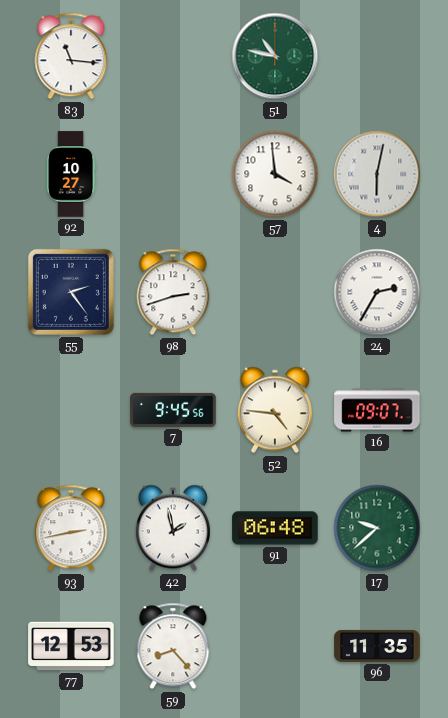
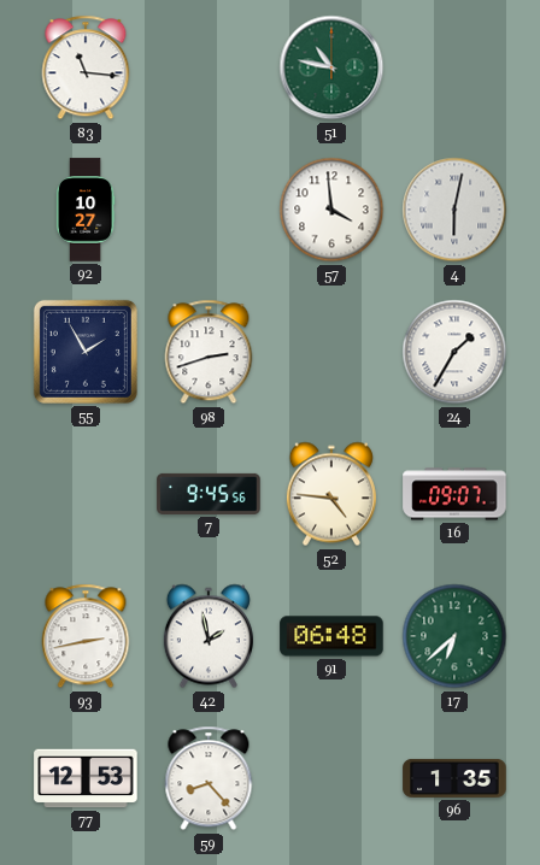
55: 2:24 -> 1:55
24: 2:35 -> 1:35
17: 9:38 -> 6:38
96: 11:35 -> 1:35
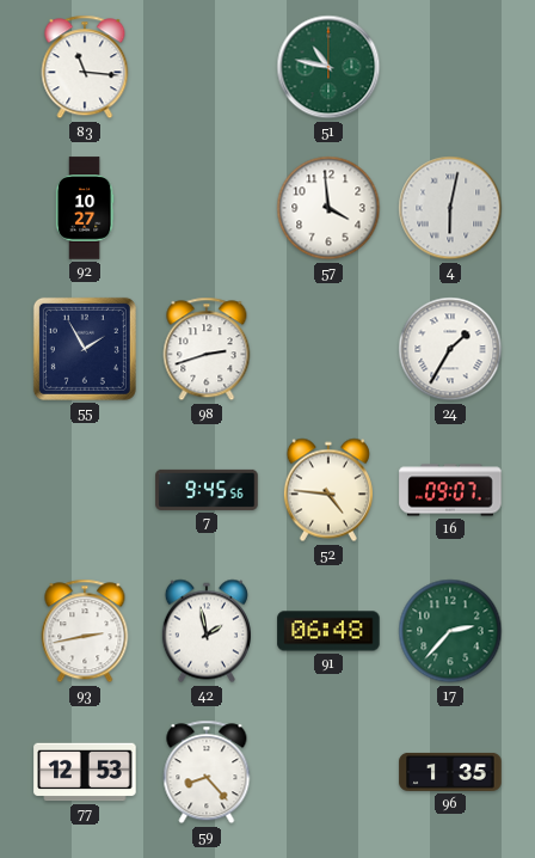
17: 6:38 -> 2:37
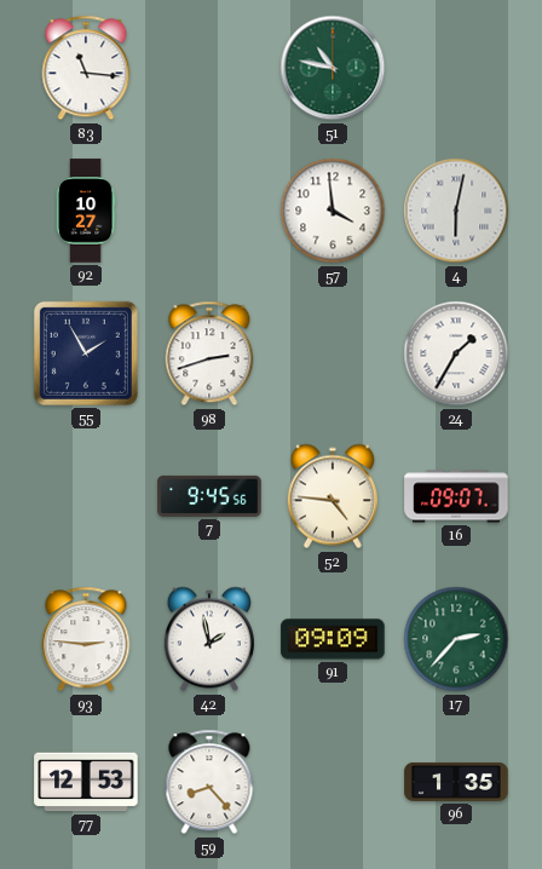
93: 2:43 -> 2:46
91: 06:48 -> 09:09
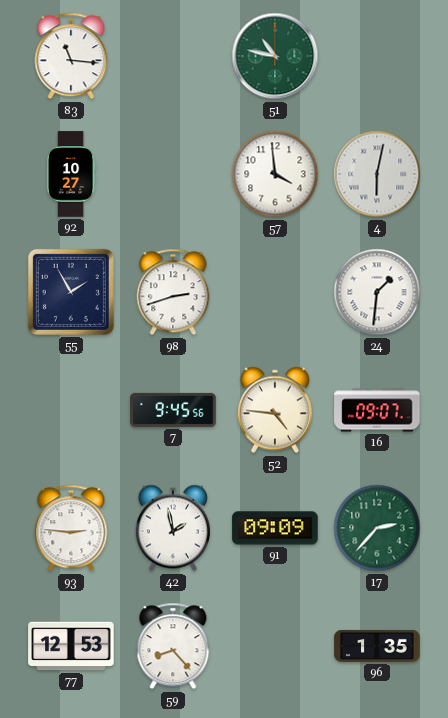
24: 1:35 -> 1:31
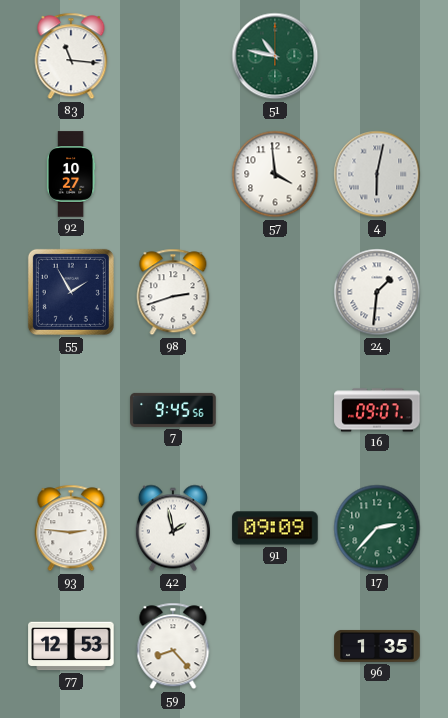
52: 4:46 -> none
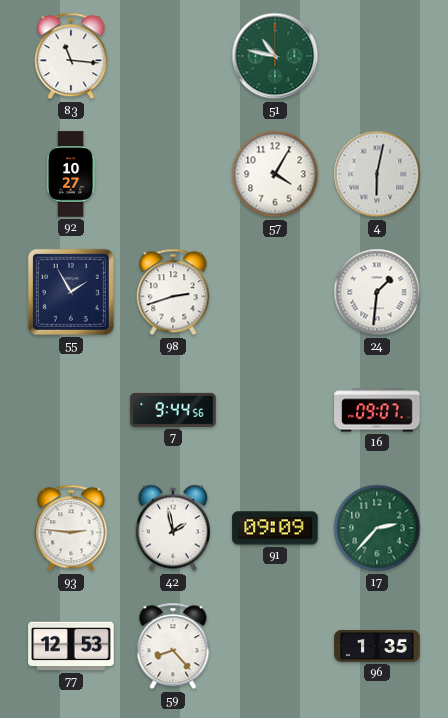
57: 3:59 -> 4:05
7: 9:45 -> 9:44
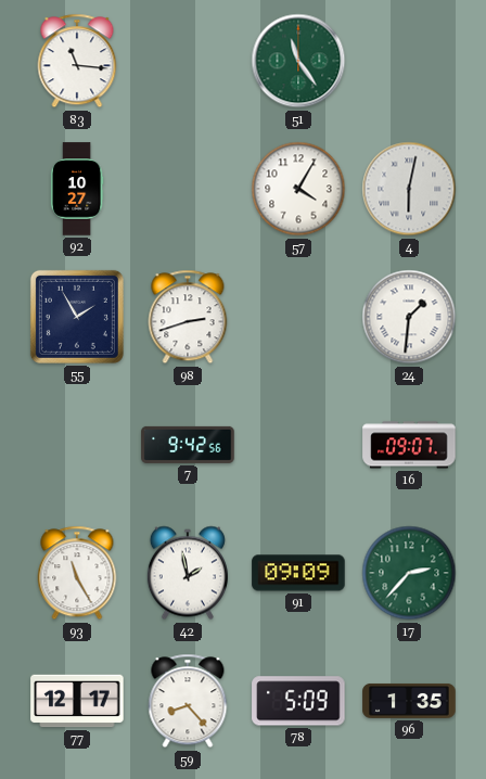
51: 10:47 -> 11:24
7: 9:44 -> 9:42
93: 2:46 -> 11:25
77: 12:53 -> 12:17
78: none -> 5:09
